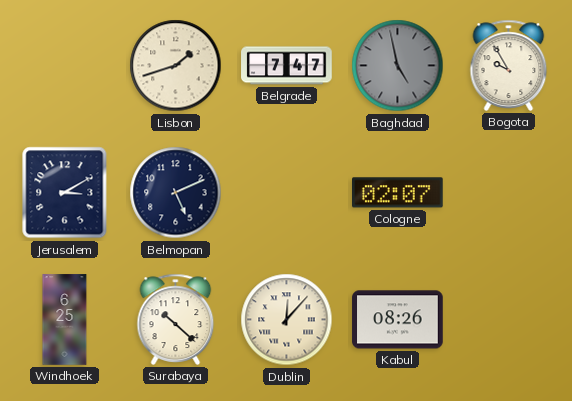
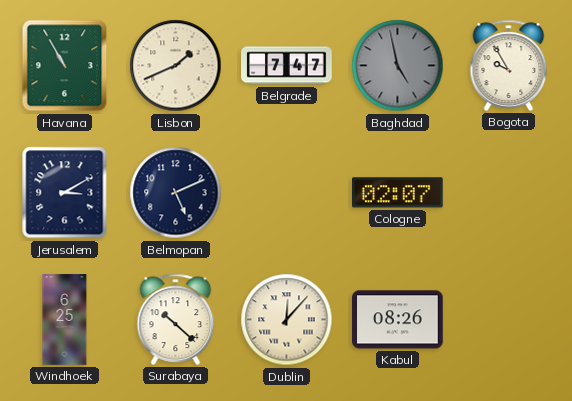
Havana: none -> 10:55
Lisbon: 1:42 -> 1:41
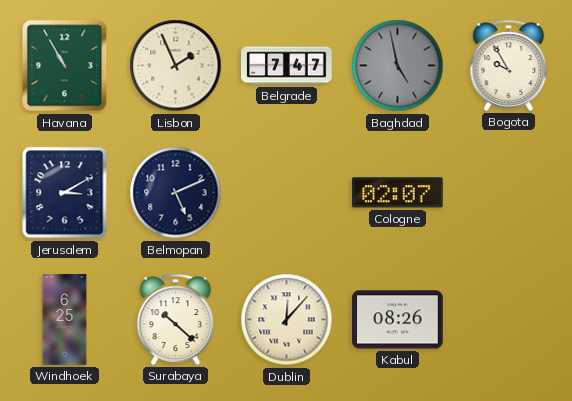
Lisbon: 1:41 -> 1:56
